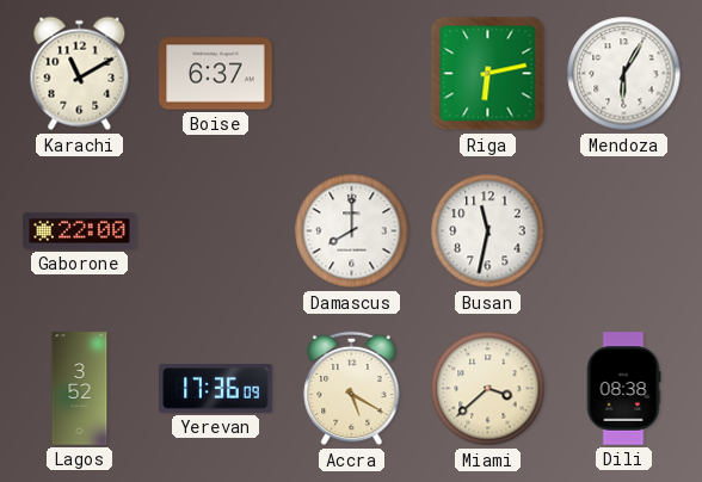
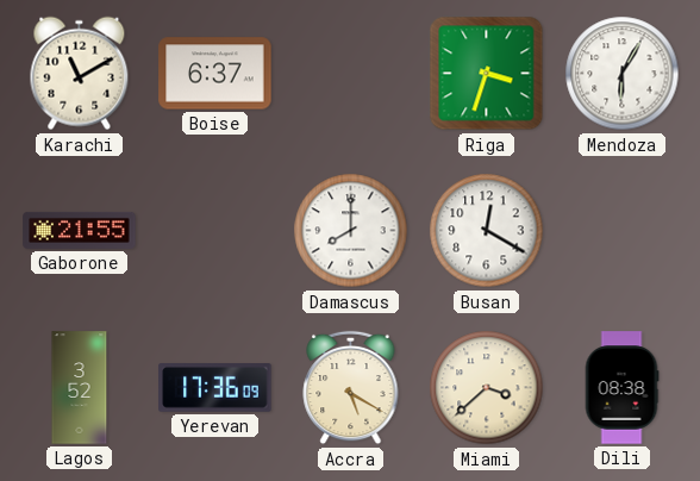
Riga: 6:13 -> 3:33
Gaborone: 22:00 -> 21:55
Busan: 11:32 -> 12:20
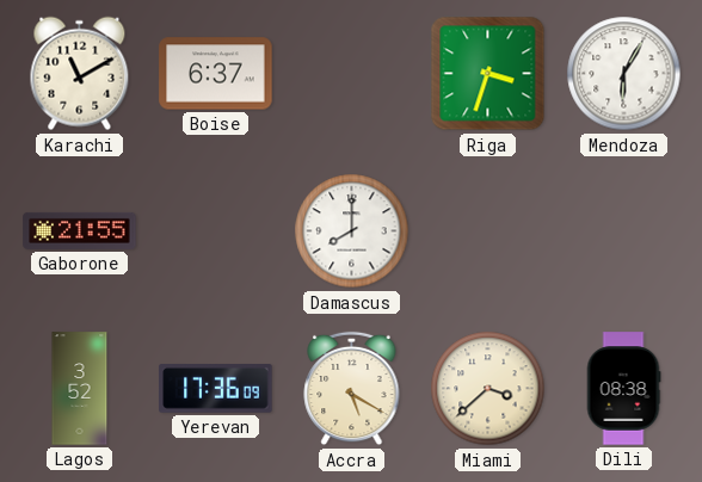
Busan: 12:20 -> none
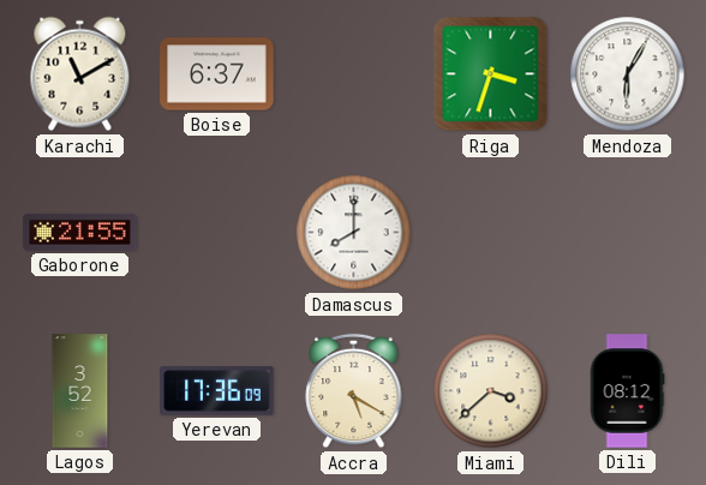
Dili: 08:38 -> 08:12
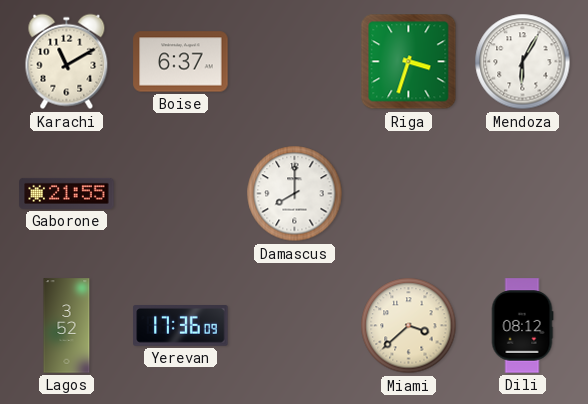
Accra: 5:20 -> none
